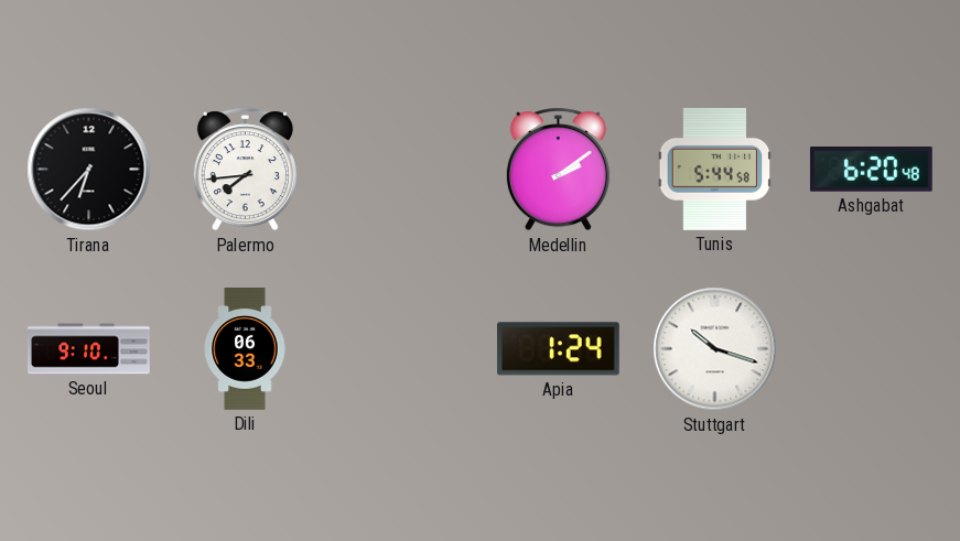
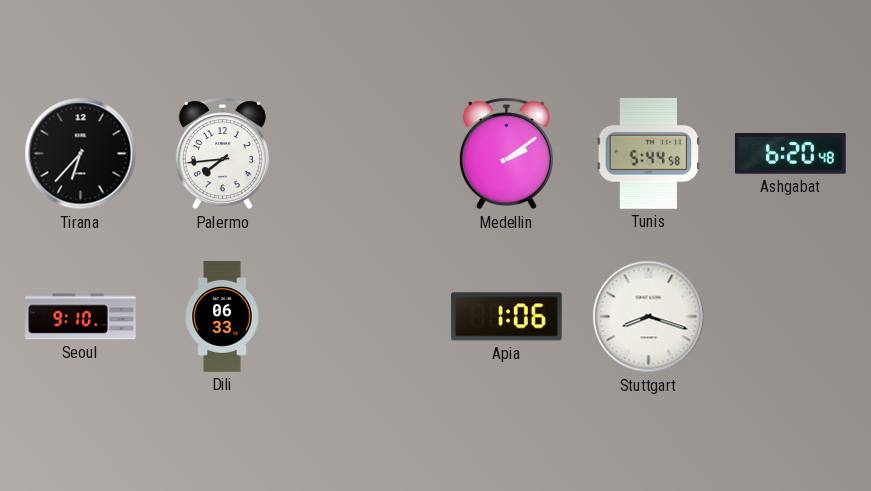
Apia: 1:24 -> 1:06
Stuttgart: 10:18 -> 8:18
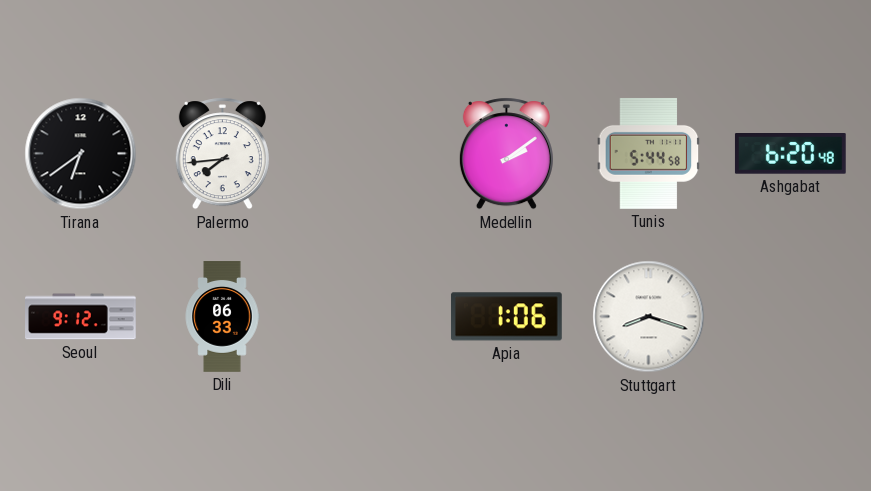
Tirana: 6:37 -> 6:39
Seoul: 9:10 -> 9:12
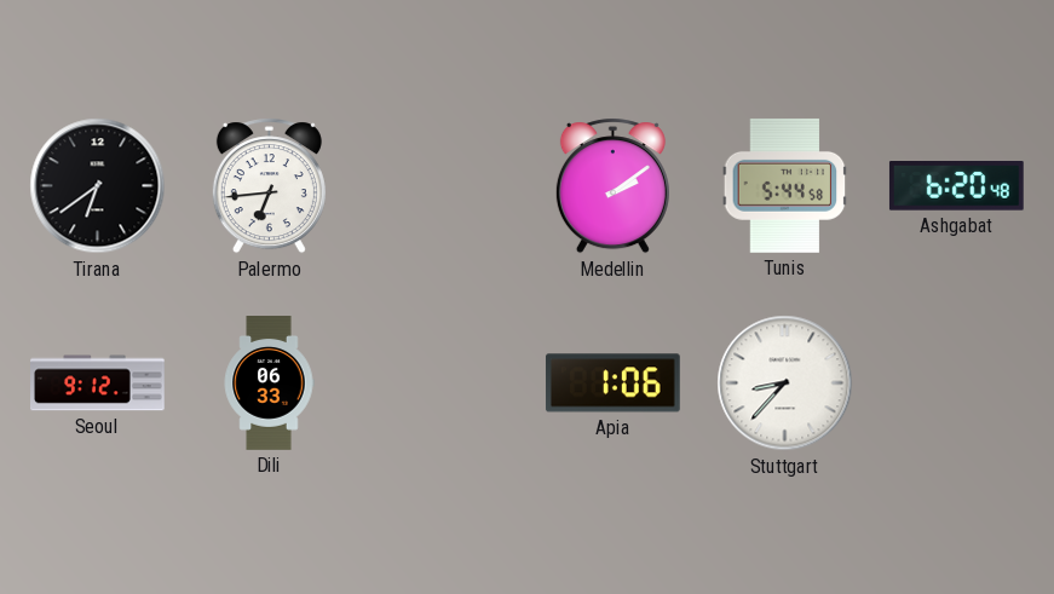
Palermo: 7:44 -> 6:44
Stuttgart: 8:18 -> 8:37
